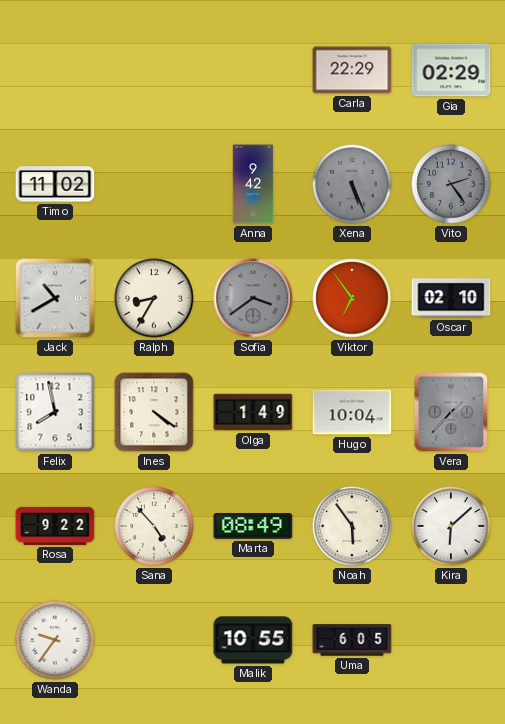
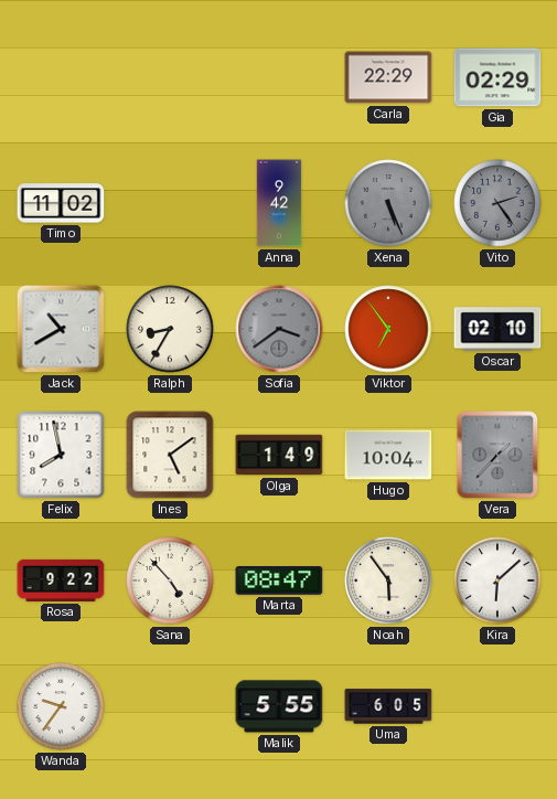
Ines: 4:21 -> 5:09
Marta: 08:49 -> 08:47
Malik: 10:55 -> 5:55
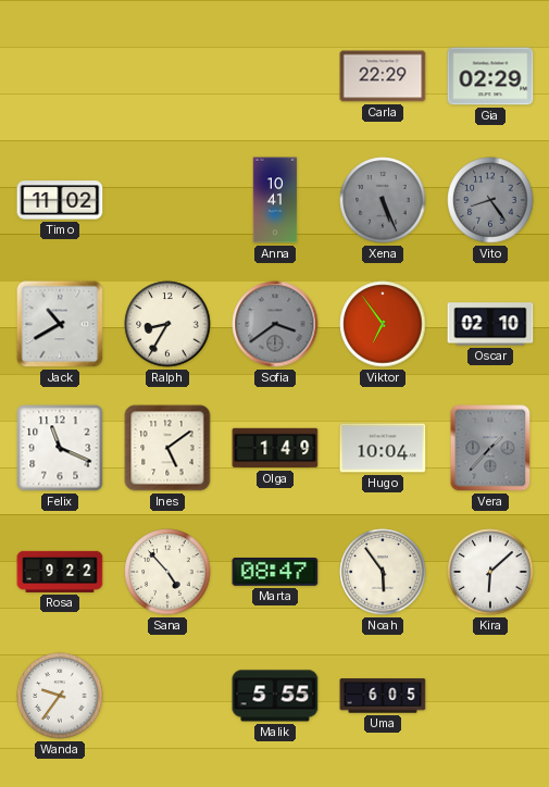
Anna: 9:42 -> 10:41
Vito: 2:24 -> 8:24
Felix: 7:58 -> 11:19
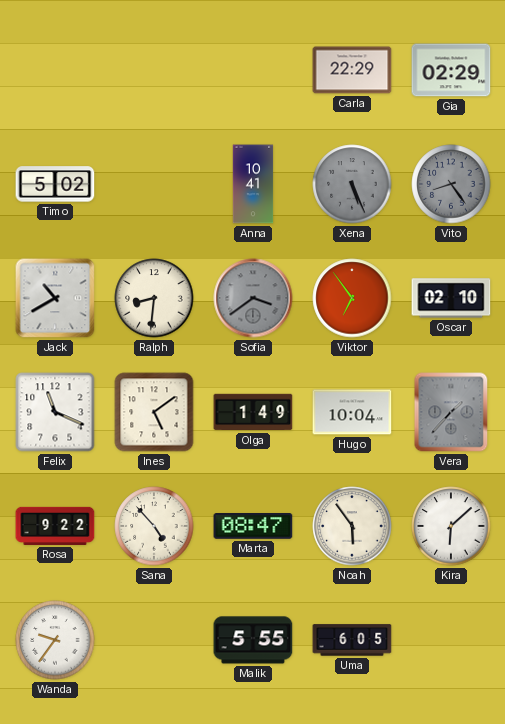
Timo: 11:02 -> 5:02
Ralph: 8:35 -> 8:31
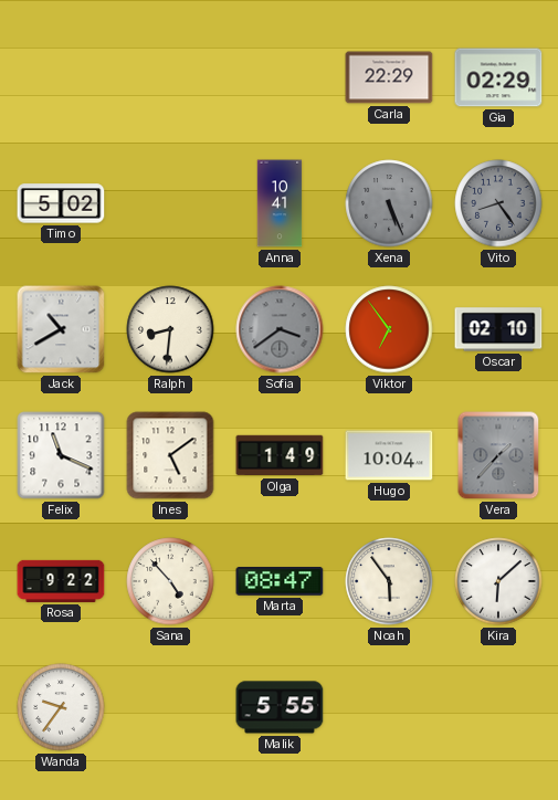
Uma: 6:05 -> none
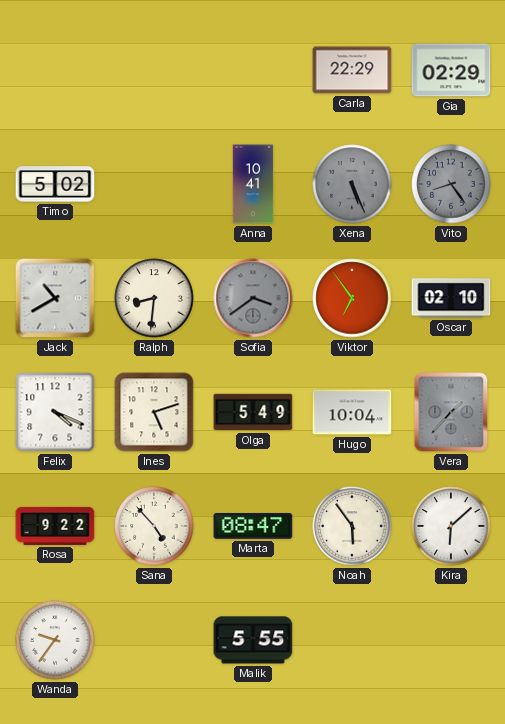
Felix: 11:19 -> 4:19
Ines: 5:09 -> 5:12
Olga: 1:49 -> 5:49
